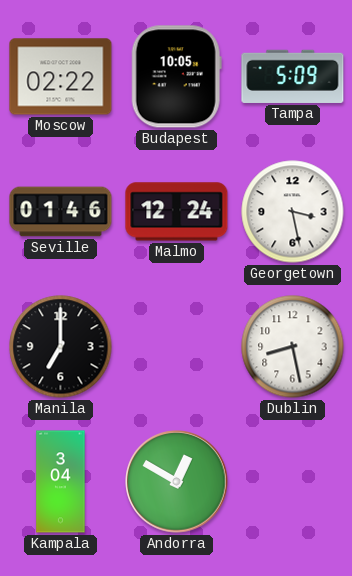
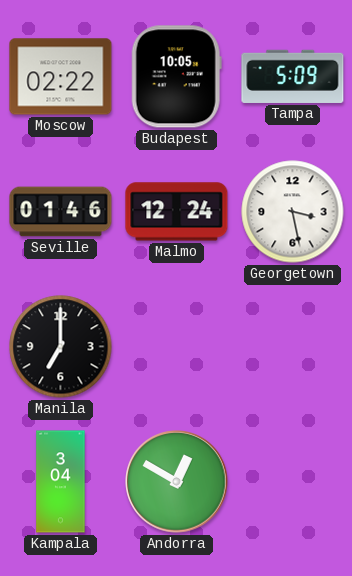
Dublin: 8:28 -> none
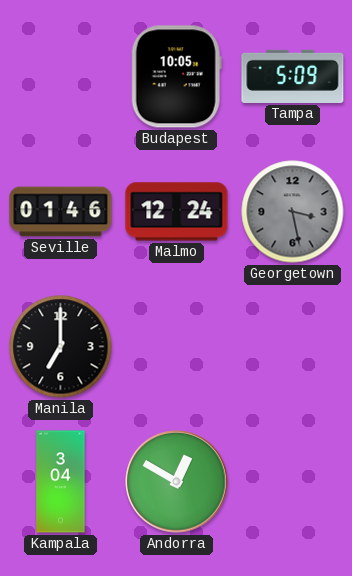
Moscow: 02:22 -> none
Georgetown dial: white -> grey
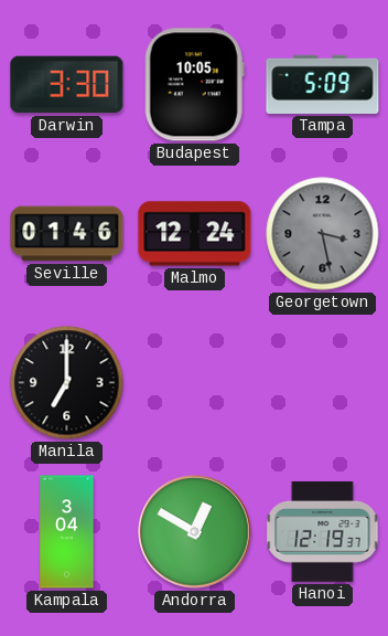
Darwin: none -> 3:30
Hanoi: none -> 12:19
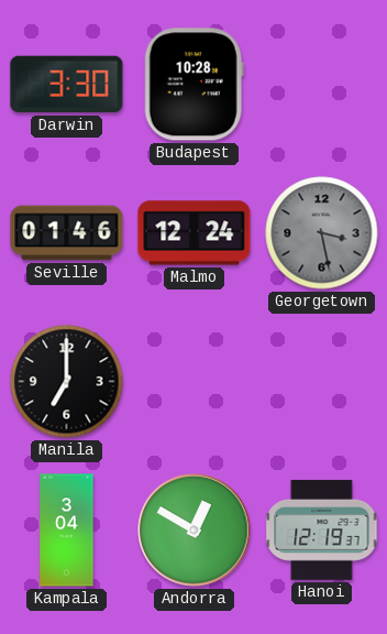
Budapest: 10:05 -> 10:28
Tampa: 5:09 -> none
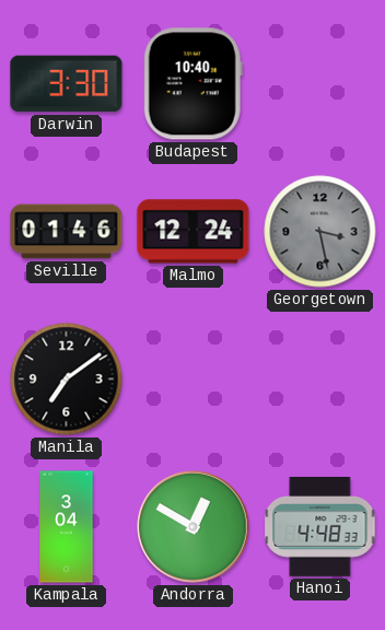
Budapest: 10:28 -> 10:40
Manila: 7:00 -> 7:09
Hanoi: 12:19 -> 4:48
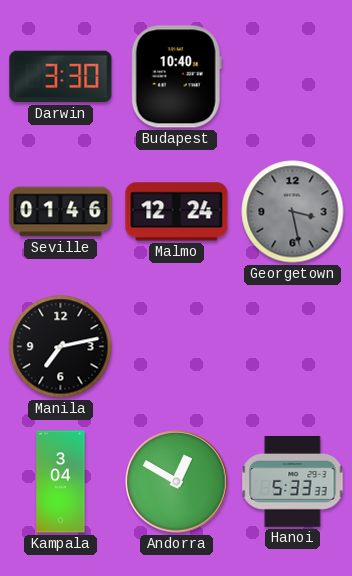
Manila: 7:09 -> 7:13
Hanoi: 4:48 -> 5:33
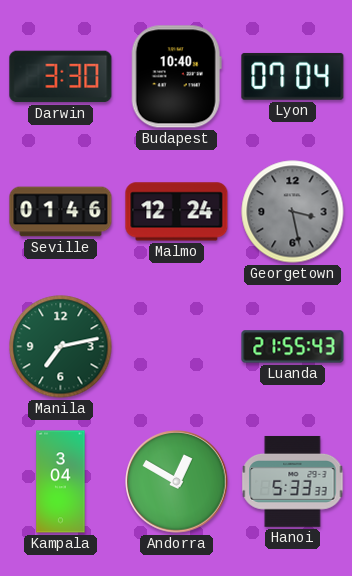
Lyon: none -> 07:04
Manila dial: black -> green
Luanda: none -> 21:55
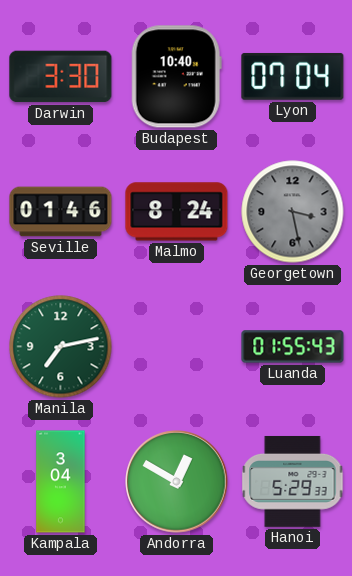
Malmo: 12:24 -> 8:24
Luanda: 21:55 -> 01:55
Hanoi: 5:33 -> 5:29
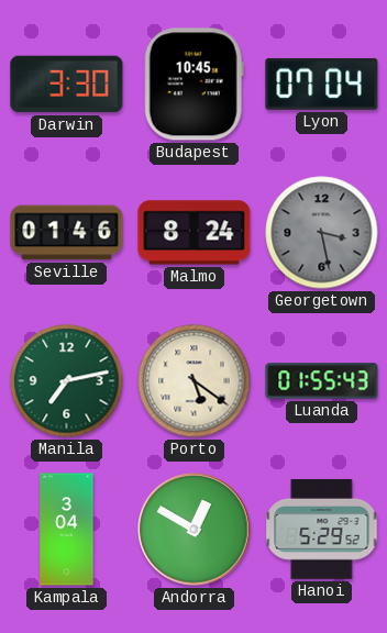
Budapest: 10:40 -> 10:45
Porto: none -> 5:21
Hanoi: 5:29:33 -> 5:29:52
